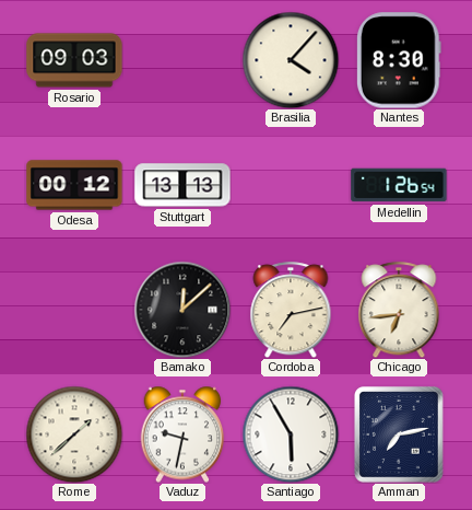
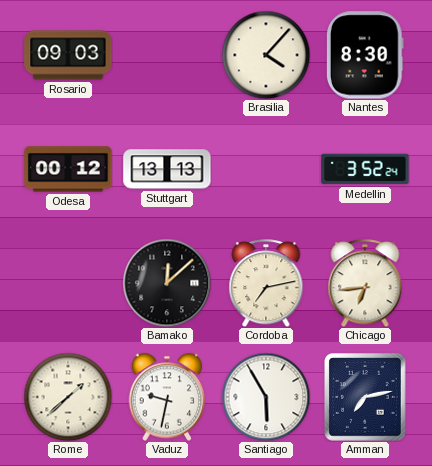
Medellin: 1:26 -> 3:52
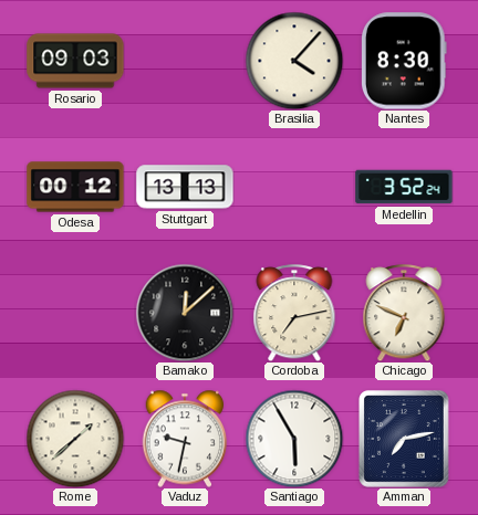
Chicago: 6:44 -> 6:49
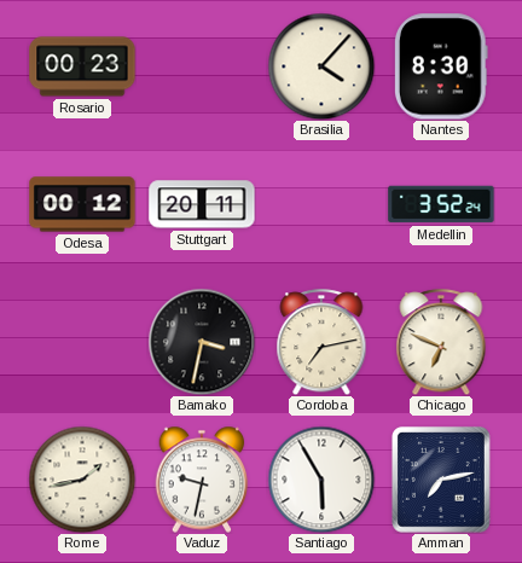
Rosario: 09:03 -> 00:23
Stuttgart: 13:13 -> 20:11
Bamako: 12:08 -> 3:32
Rome: 1:38 -> 1:43
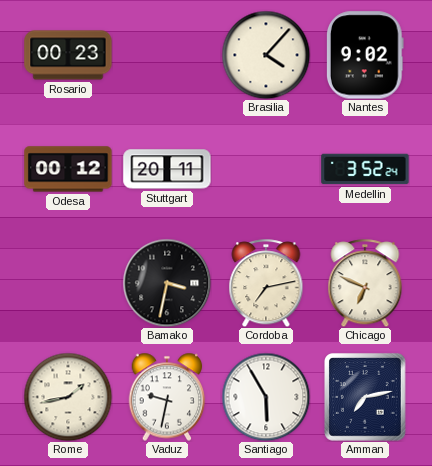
Nantes: 8:30 -> 9:02
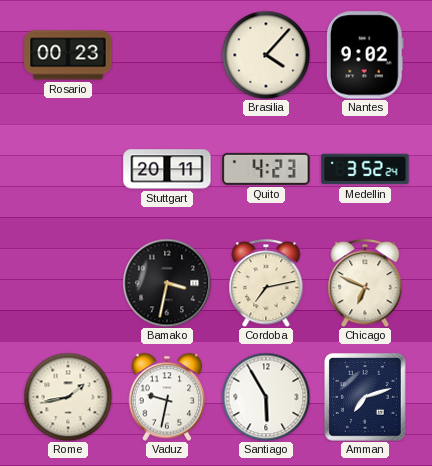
Odesa: 00:12 -> none
Quito: none -> 4:23
Amman: 7:13 -> 7:12
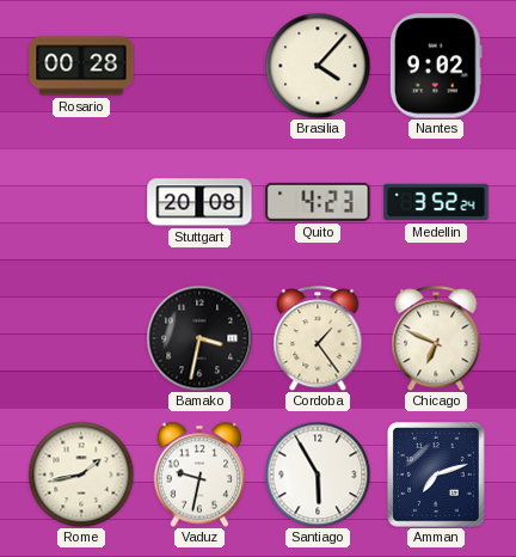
Rosario: 00:23 -> 00:28
Stuttgart: 20:11 -> 20:08
Cordoba: 7:13 -> 1:24
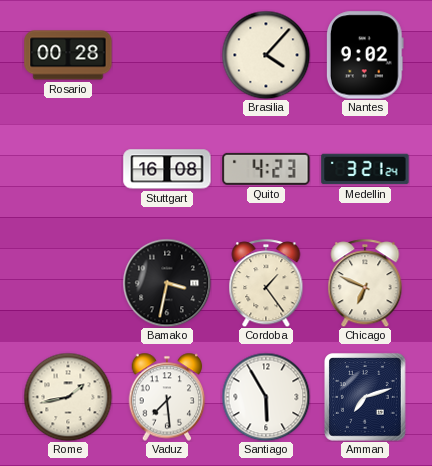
Stuttgart: 20:08 -> 16:08
Medellin: 3:52 -> 3:21
Vaduz: 9:32 -> 7:29
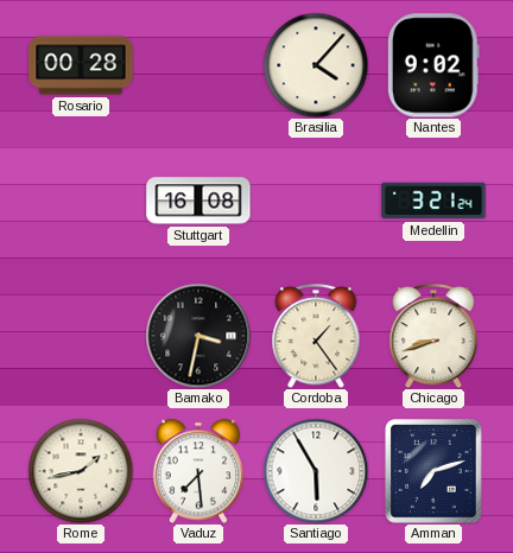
Quito: 4:23 -> none
Chicago: 6:49 -> 8:42
